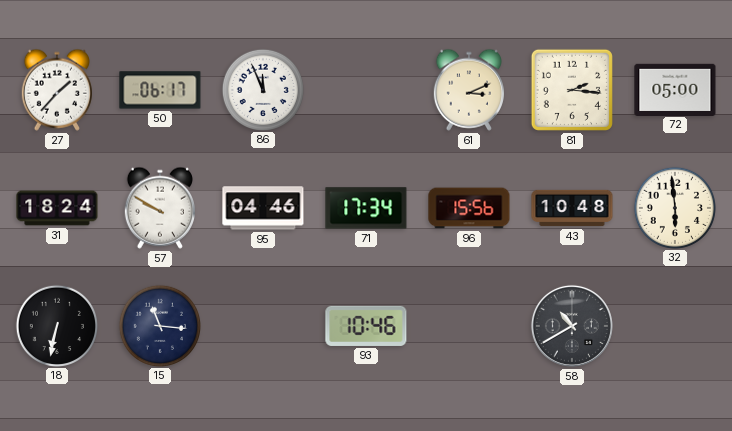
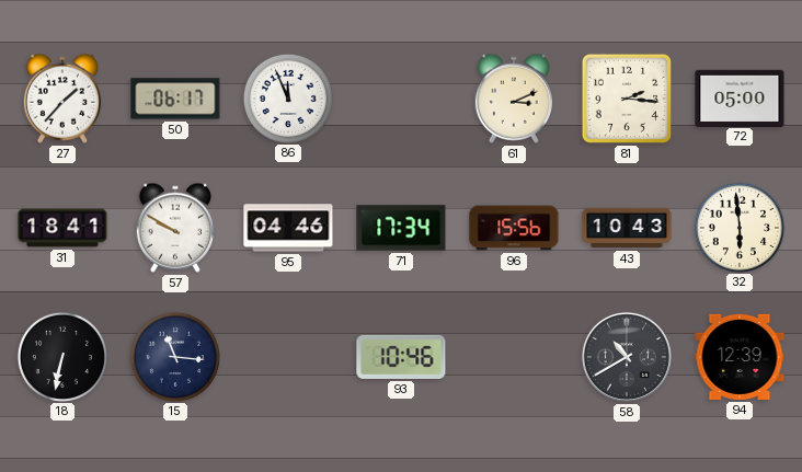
31: 18:24 -> 18:41
43: 10:48 -> 10:43
94: none -> 12:39
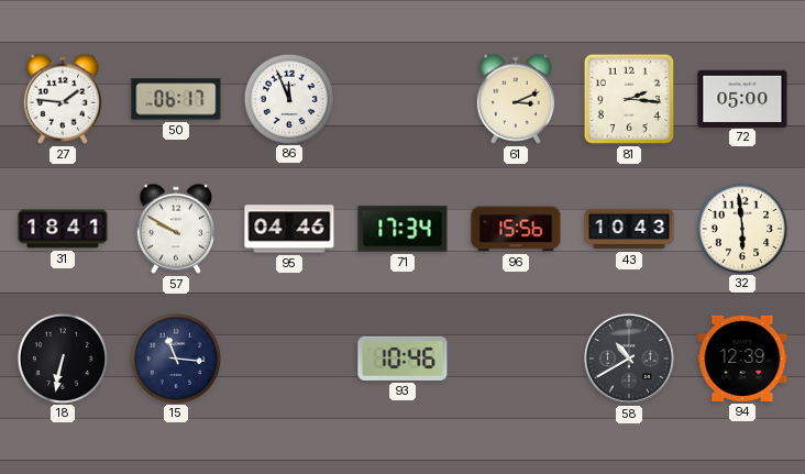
27: 1:37 -> 1:46
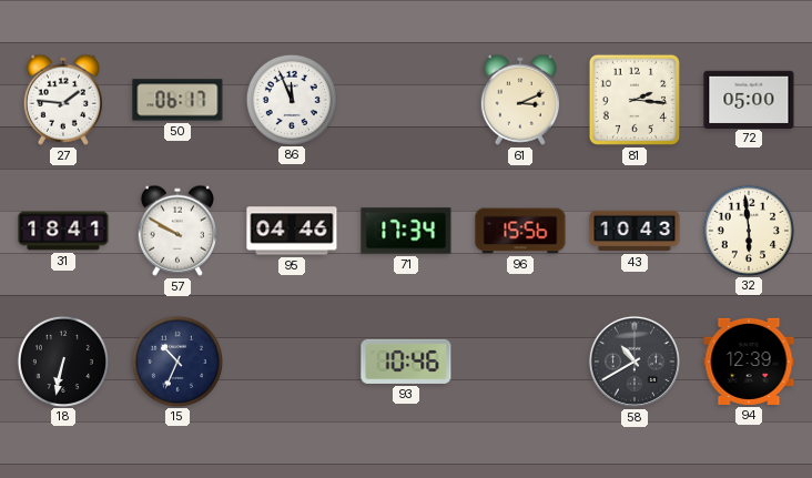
15: 11:16 -> 10:34
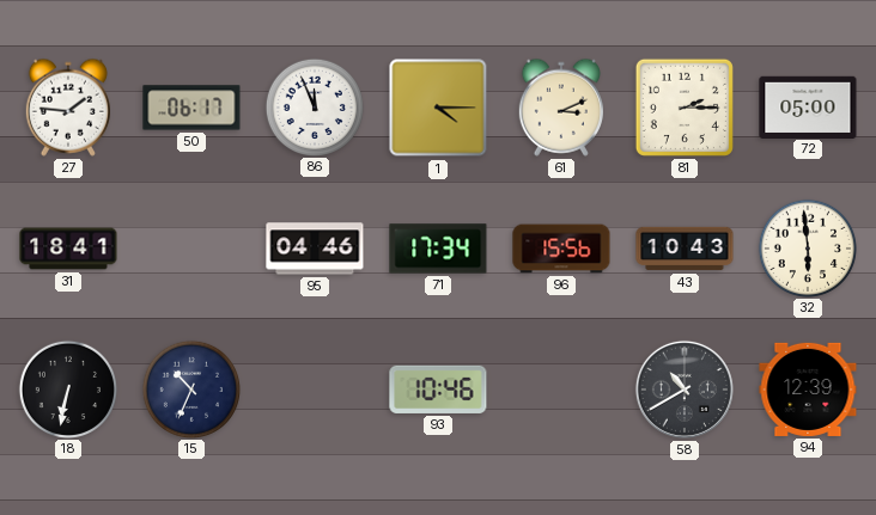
1: none -> 4:15
81: 2:16 -> 2:15
57: 9:50 -> none
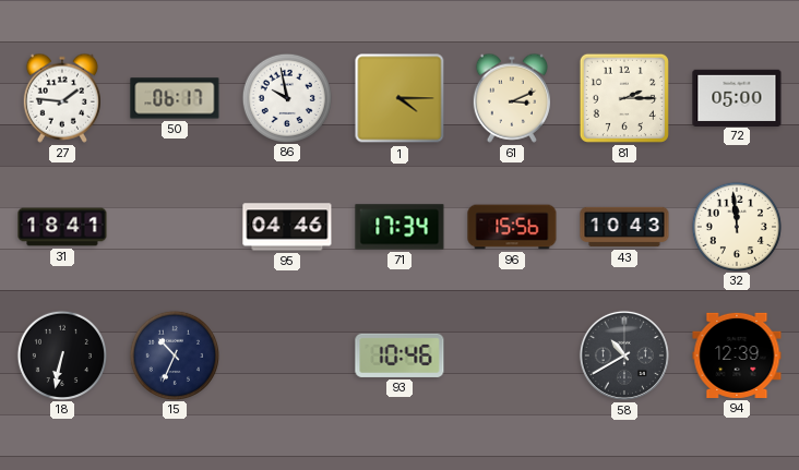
86: 11:56 -> 9:58
32: 5:59 -> 11:59
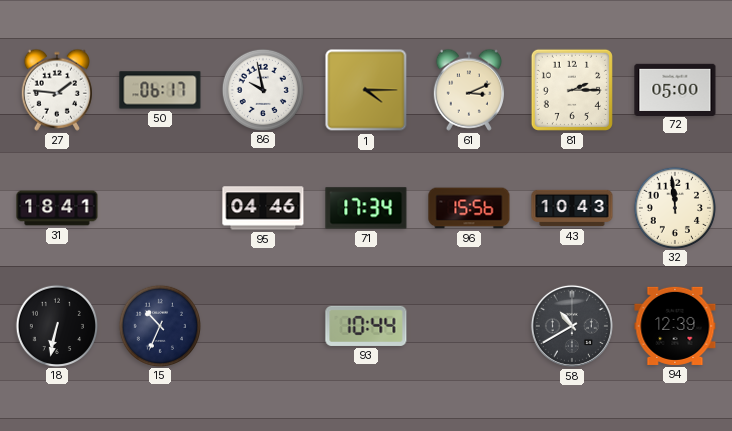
93: 10:46 -> 10:44
